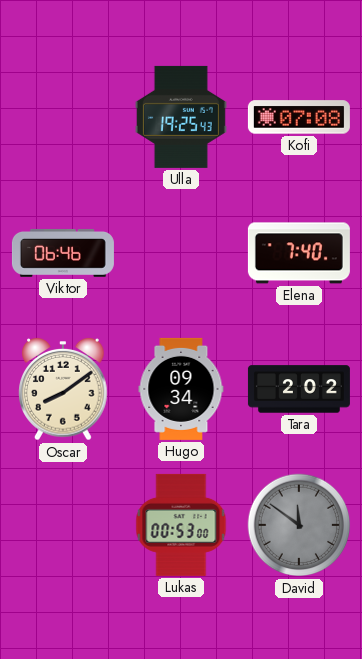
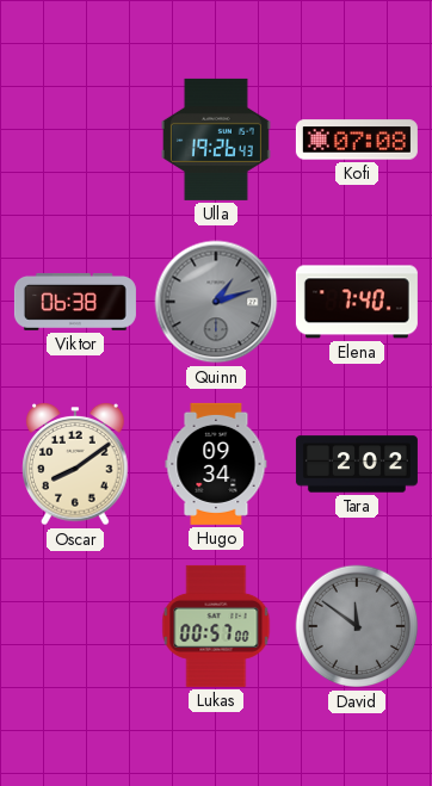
Ulla: 19:25 -> 19:26
Viktor: 06:46 -> 06:38
Quinn: none -> 1:12
Lukas: 00:53 -> 00:57
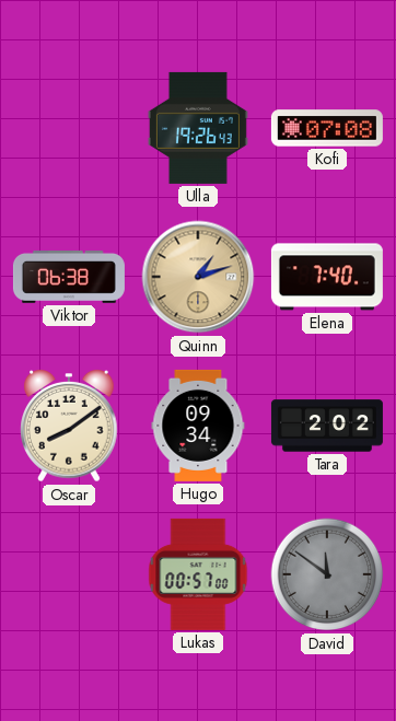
Quinn dial: grey -> champagne
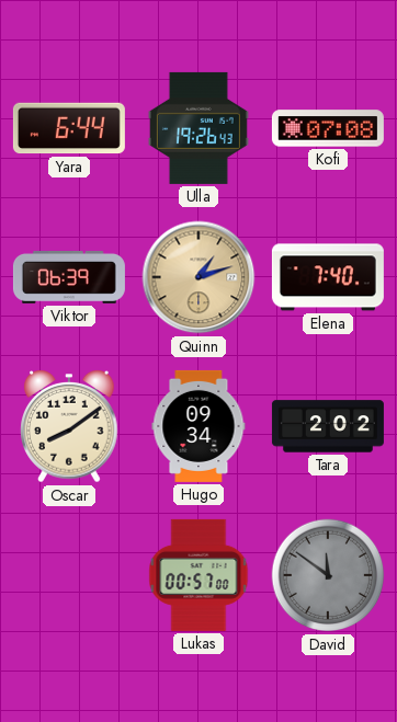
Yara: none -> 6:44
Viktor: 06:38 -> 06:39
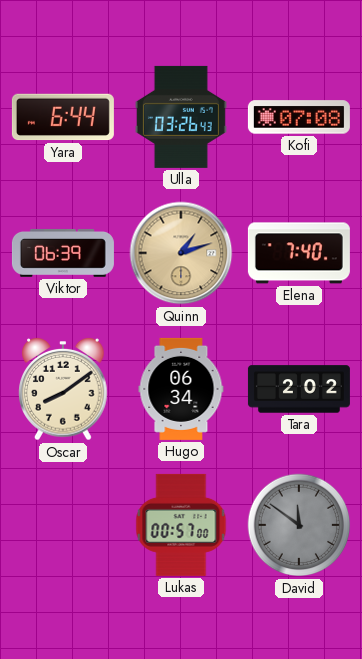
Ulla: 19:26 -> 03:26
Hugo: 09:34 -> 06:34
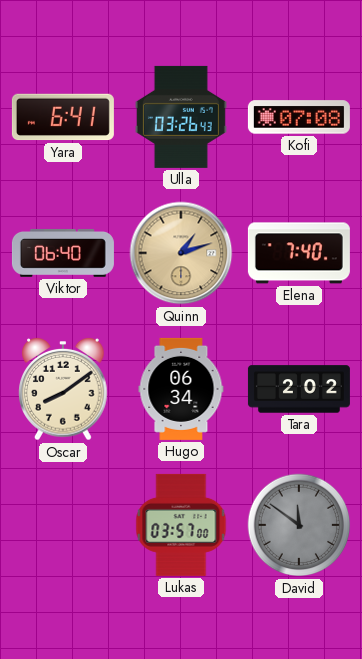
Yara: 6:44 -> 6:41
Viktor: 06:39 -> 06:40
Lukas: 00:57 -> 03:57
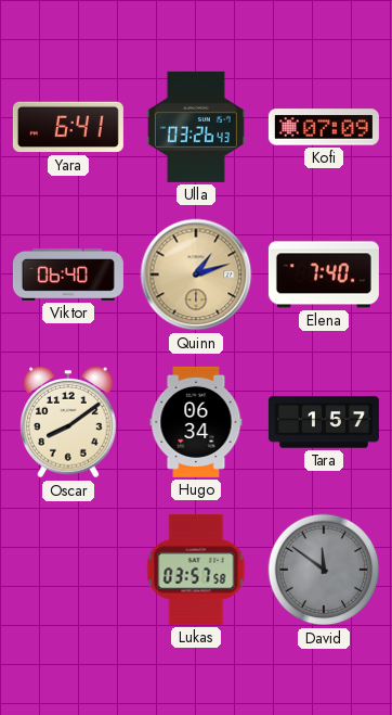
Kofi: 07:08 -> 07:09
Tara: 2:02 -> 1:57
Lukas: 03:57:00 -> 03:57:58
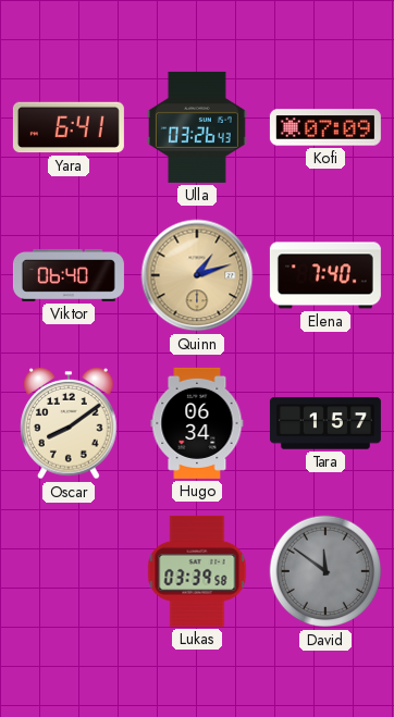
Lukas: 03:57 -> 03:39
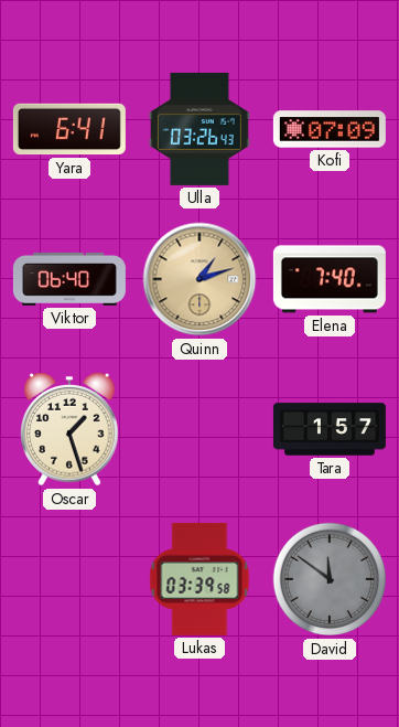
Oscar: 8:09 -> 1:27
Hugo: 06:34 -> none
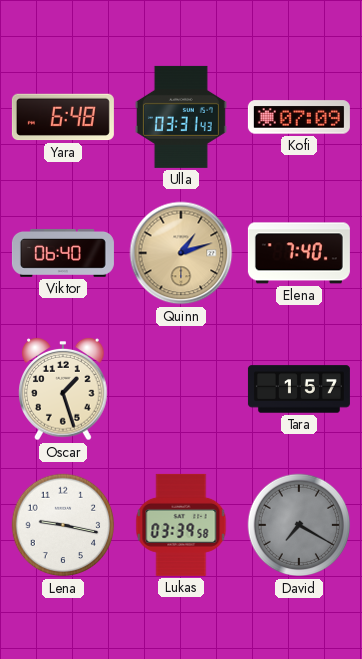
Yara: 6:41 -> 6:48
Ulla: 03:26 -> 03:31
Lena: none -> 9:17
David: 11:51 -> 7:20
